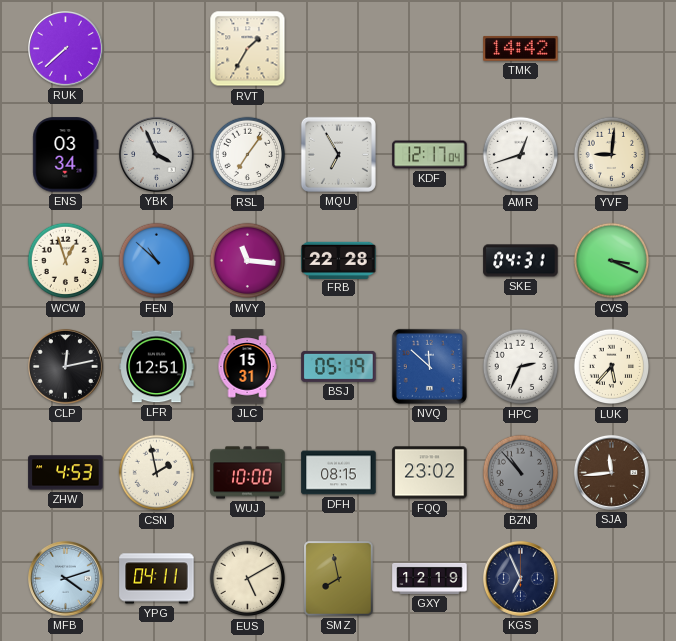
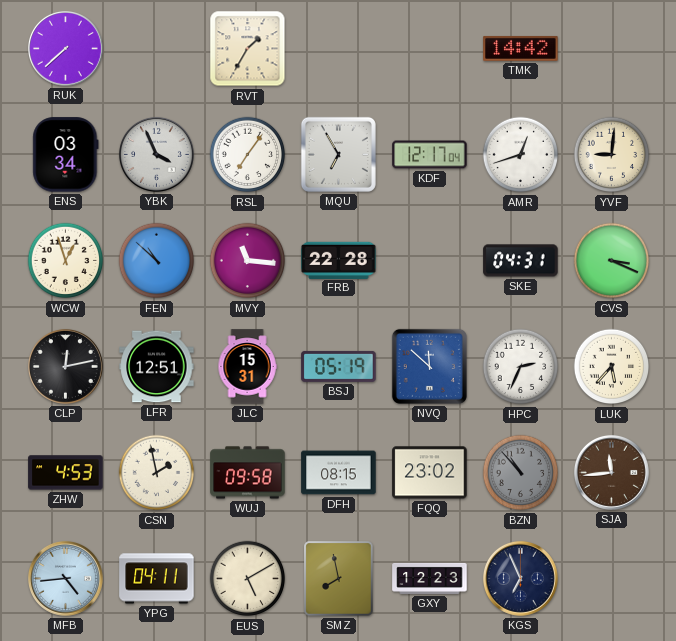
WUJ: 10:00 -> 09:58
MFB: 4:12 -> 4:44
GXY: 12:19 -> 12:23
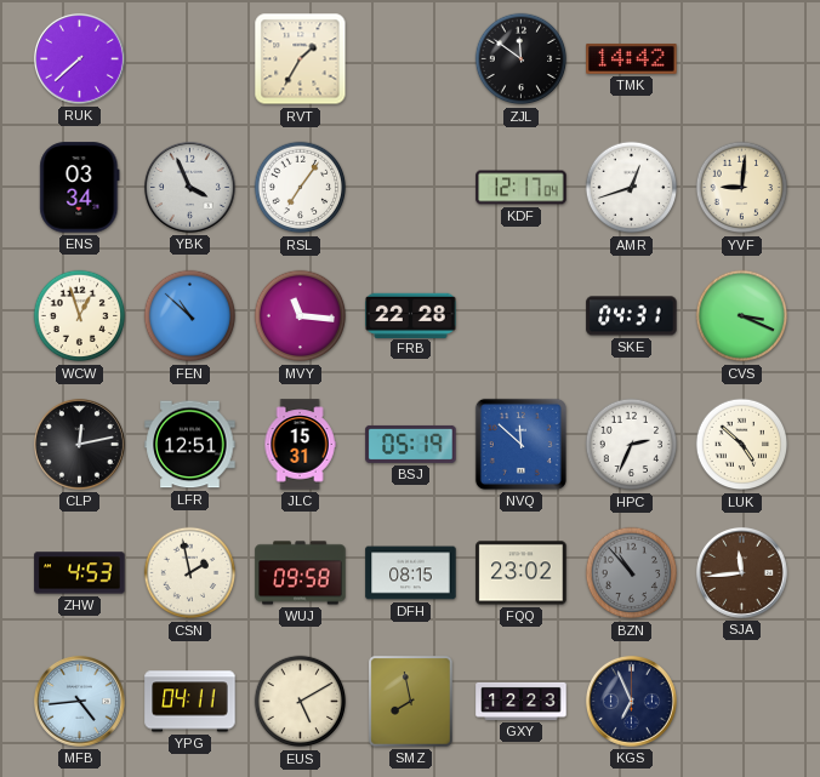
ZJL: none -> 11:51
MQU: 6:55 -> none
LUK: 5:37 -> 4:52
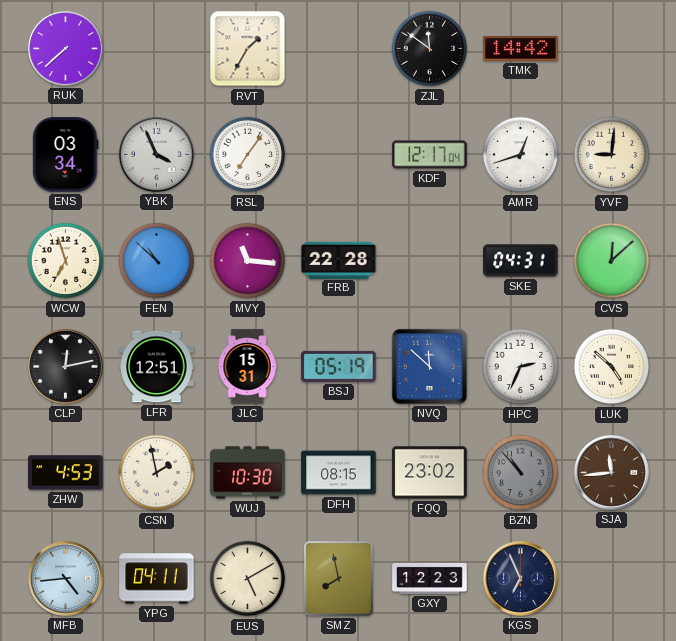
WCW: 12:57 -> 6:57
CVS: 3:19 -> 12:08
WUJ: 09:58 -> 10:30
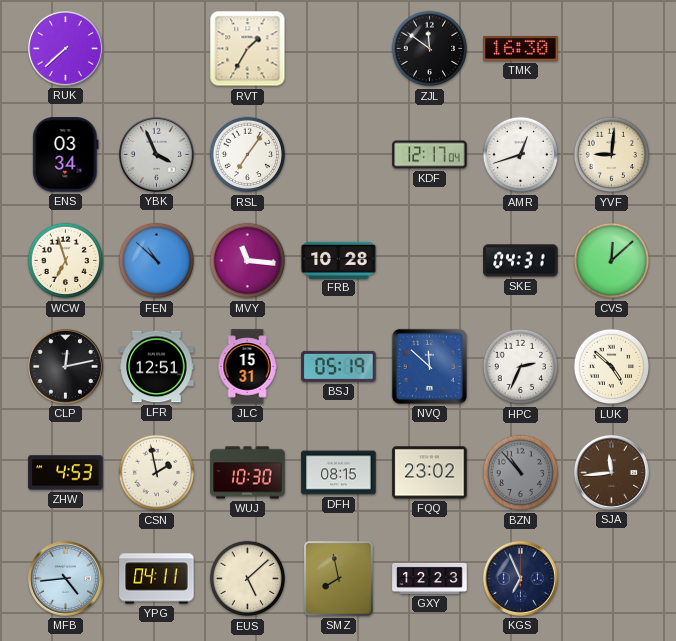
TMK: 14:42 -> 16:30
FRB: 22:28 -> 10:28
EUS: 5:10 -> 5:08
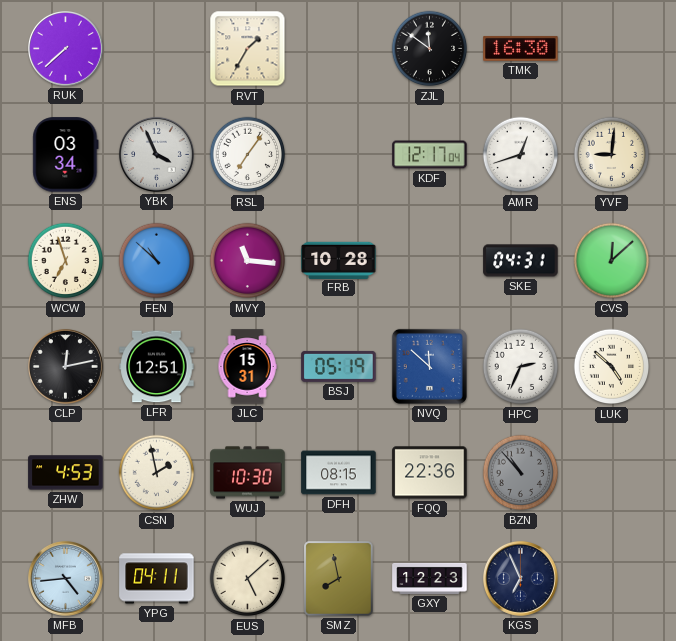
FQQ: 23:02 -> 22:36
SJA: 11:44 -> none
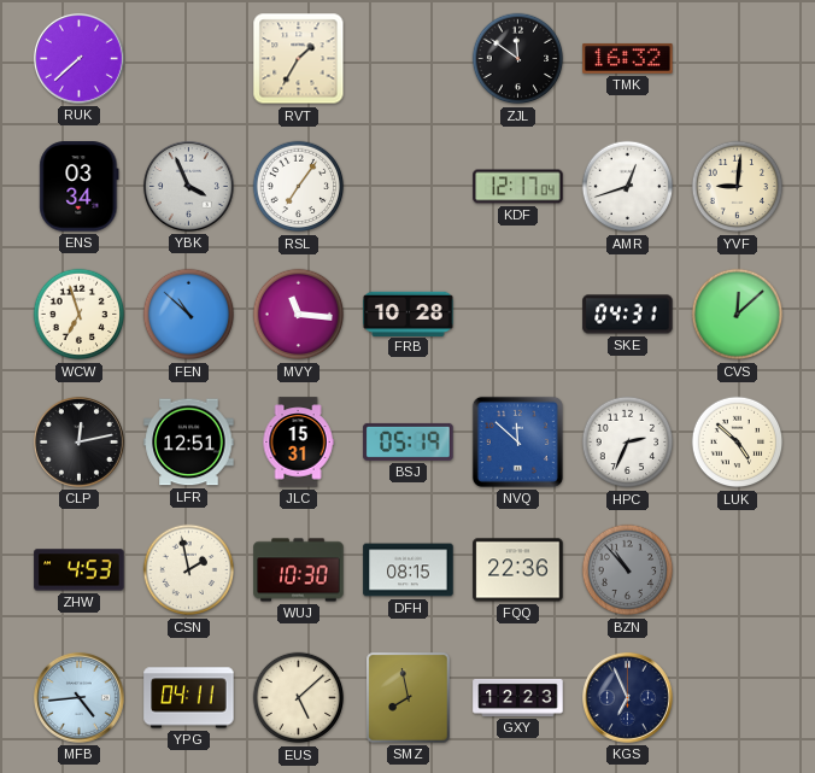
TMK: 16:30 -> 16:32
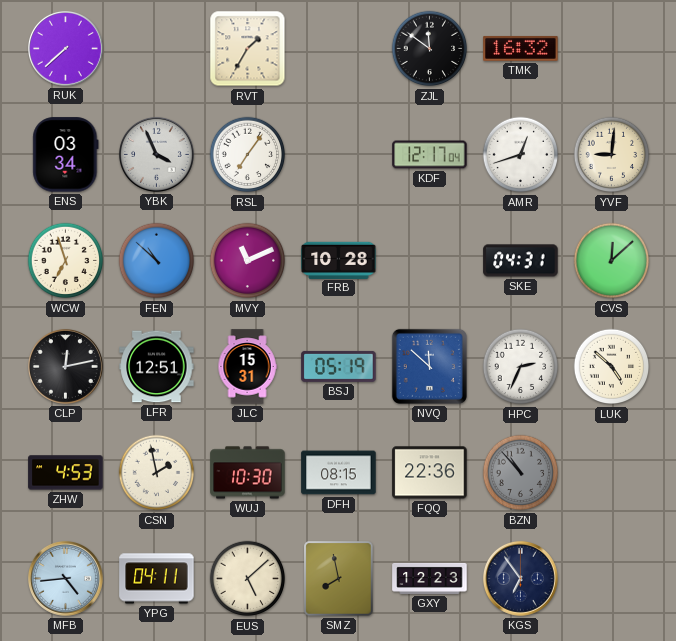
MVY: 11:16 -> 11:11
KGS: 6:56 -> 6:54
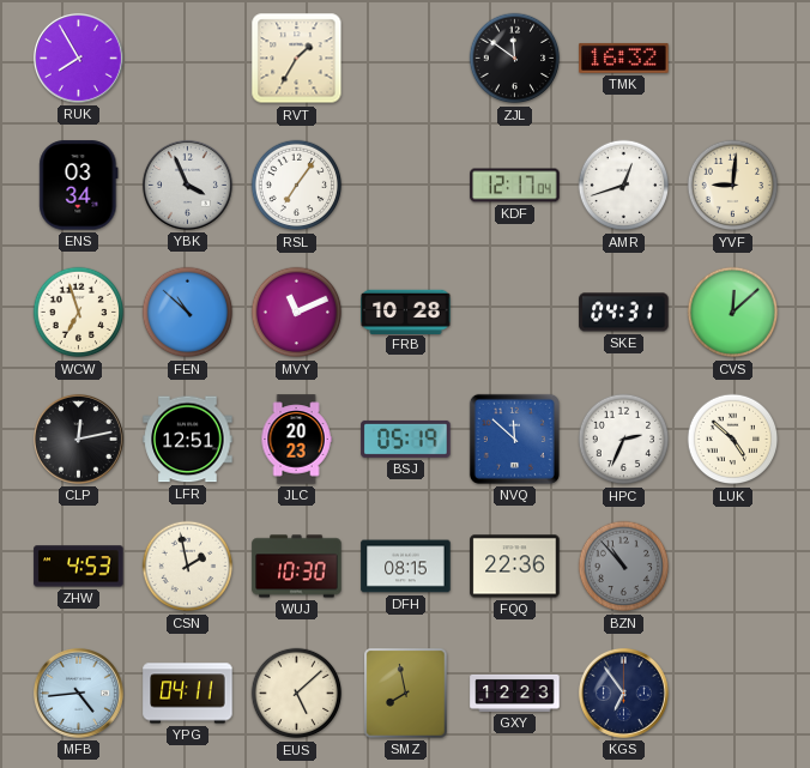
RUK: 7:38 -> 7:55
JLC: 15:31 -> 20:23
